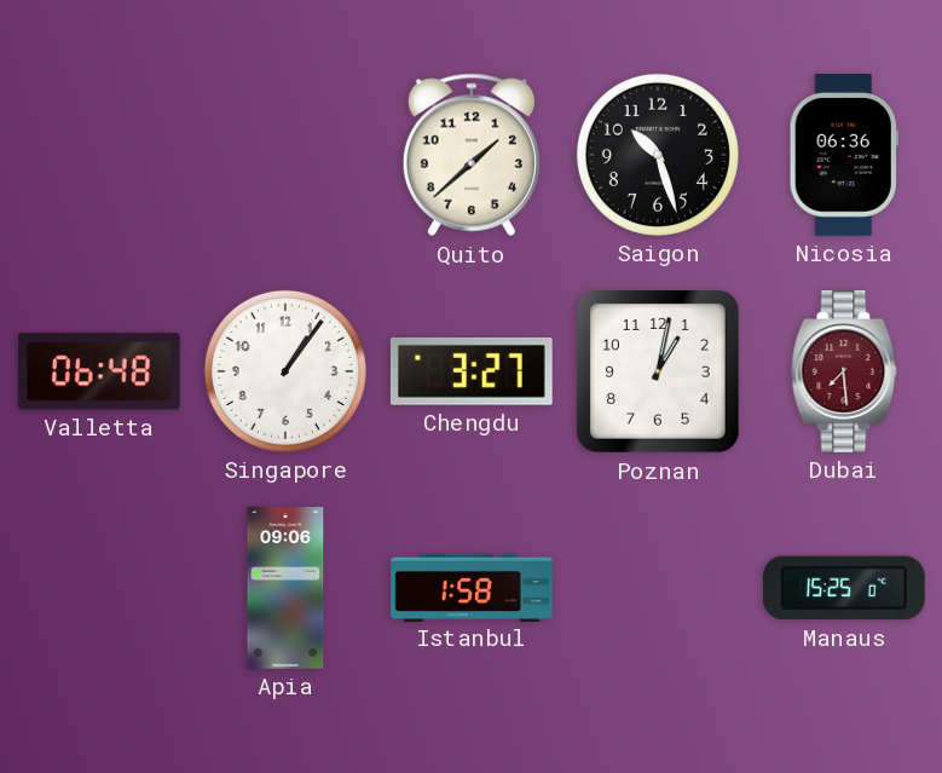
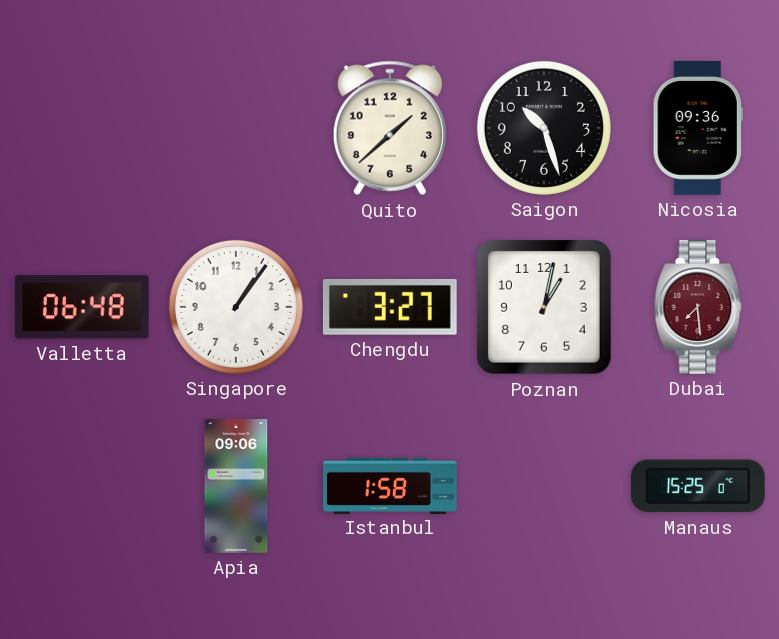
Nicosia: 06:36 -> 09:36
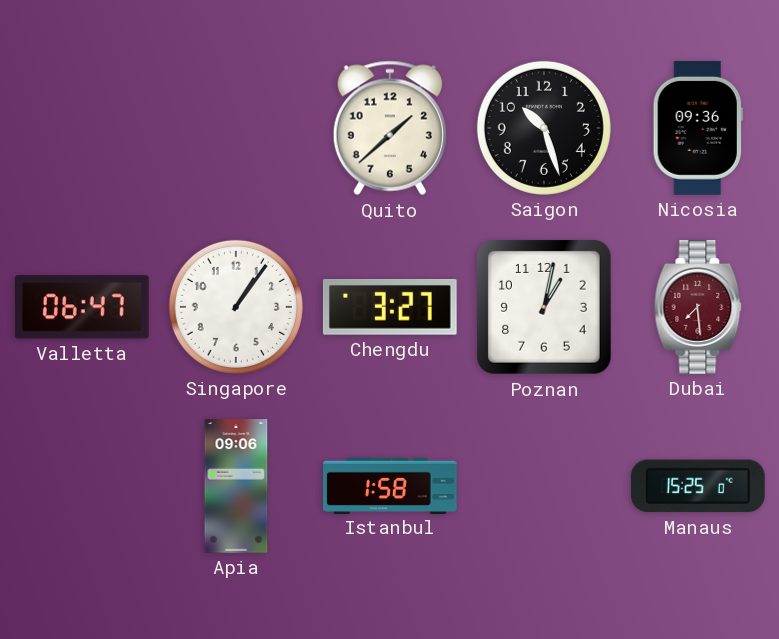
Valletta: 06:48 -> 06:47
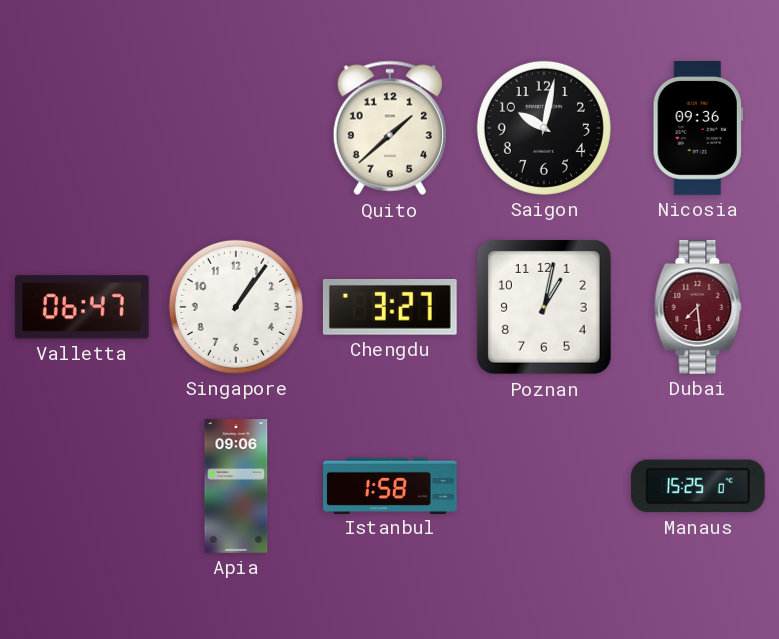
Saigon: 10:27 -> 10:02
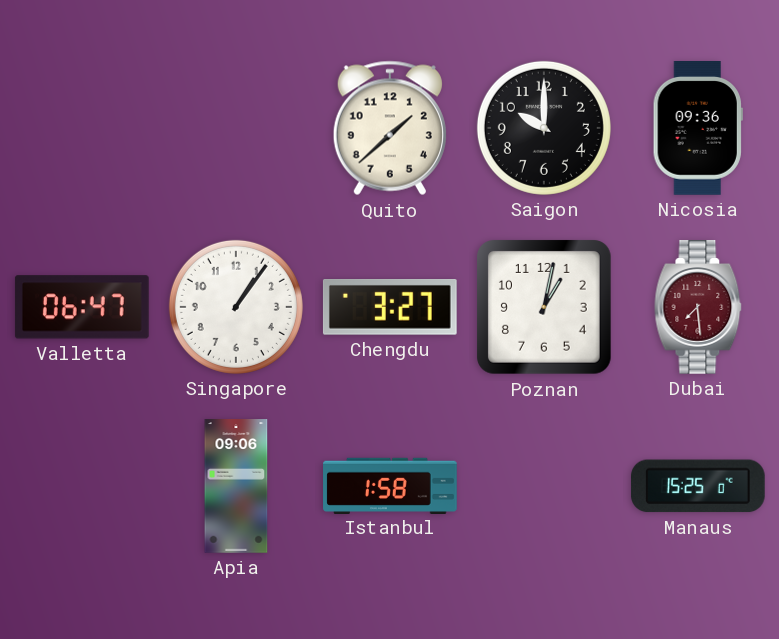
Saigon: 10:02 -> 10:00
